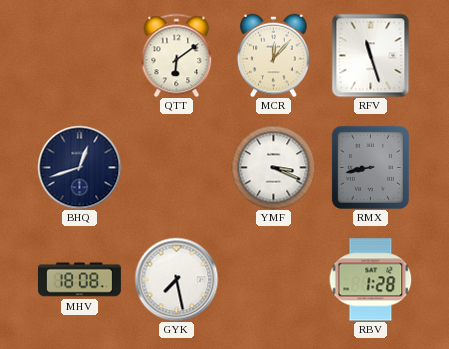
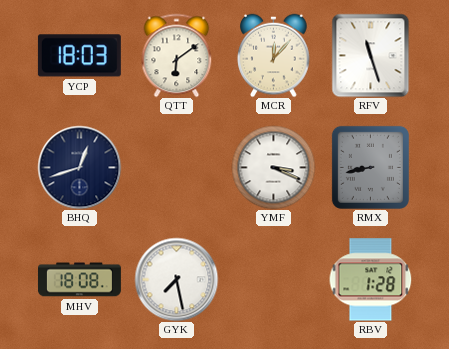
YCP: none -> 18:03
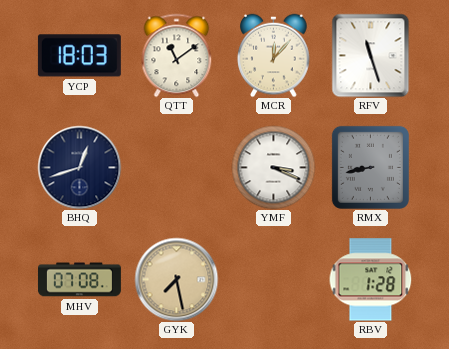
QTT: 6:09 -> 11:09
MHV: 18:08 -> 07:08
GYK dial: white -> champagne
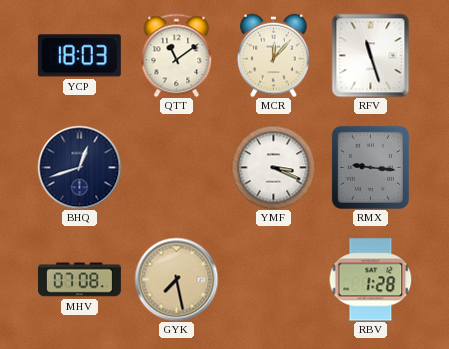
RMX: 8:43 -> 9:16
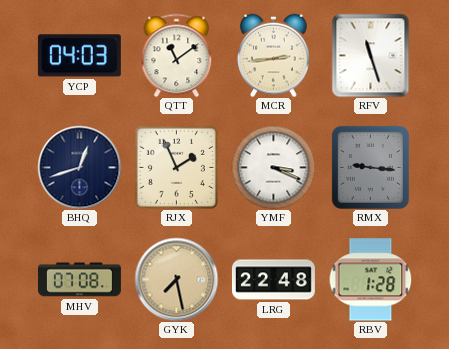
YCP: 18:03 -> 04:03
MCR: 12:07 -> 2:44
RJX: none -> 1:56
LRG: none -> 22:48
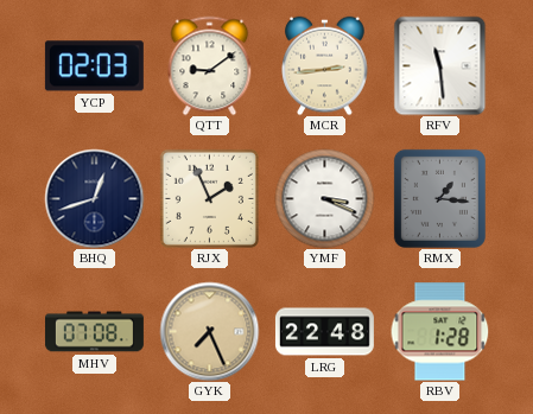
YCP: 04:03 -> 02:03
QTT: 11:09 -> 9:09
RFV: 11:27 -> 11:29
RMX: 9:16 -> 1:16
GYK: 7:28 -> 7:26
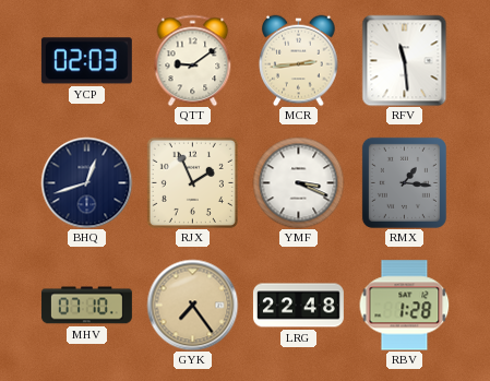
MHV: 07:08 -> 07:10
GYK: 7:26 -> 7:24
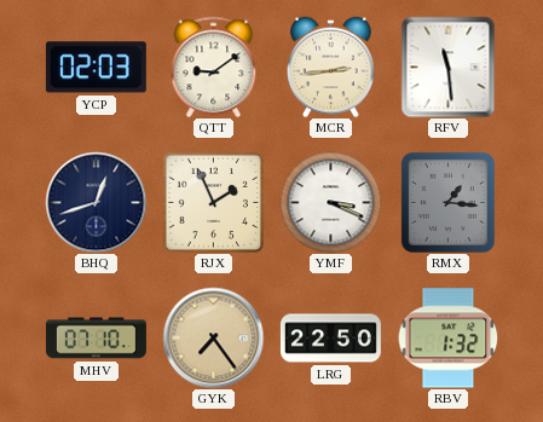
LRG: 22:48 -> 22:50
RBV: 1:28 -> 1:32
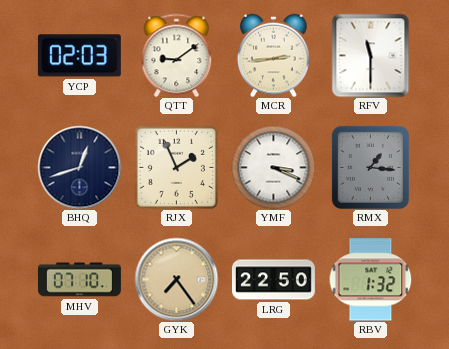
RFV: 11:29 -> 11:30
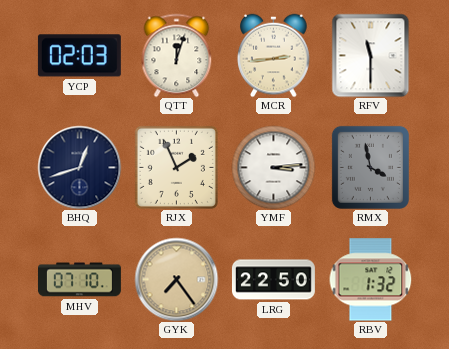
QTT: 9:09 -> 12:03
YMF: 3:19 -> 3:14
RMX: 1:16 -> 3:58
